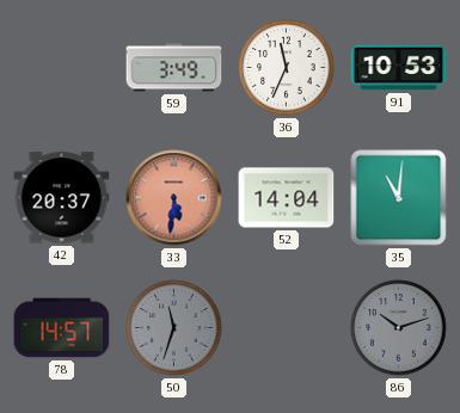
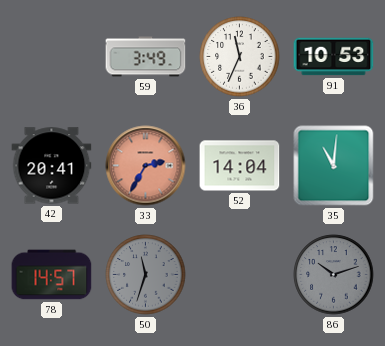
42: 20:37 -> 20:41
33: 5:31 -> 2:35
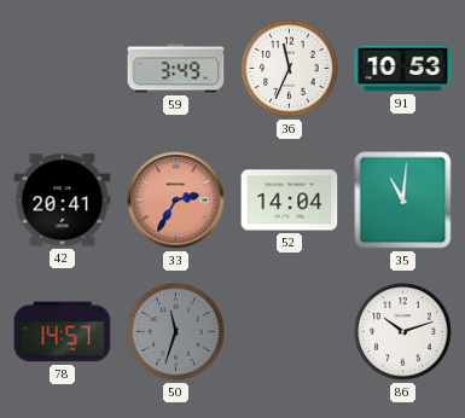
86 dial: grey -> white
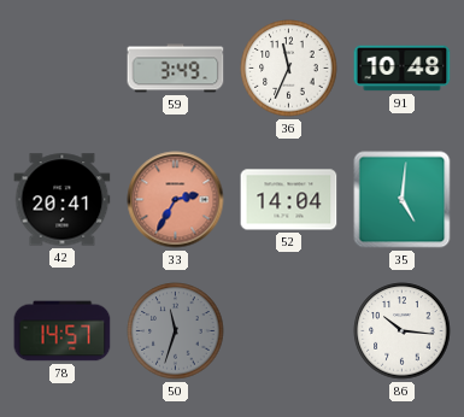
91: 10:53 -> 10:48
35: 11:01 -> 5:01
86: 10:12 -> 10:16
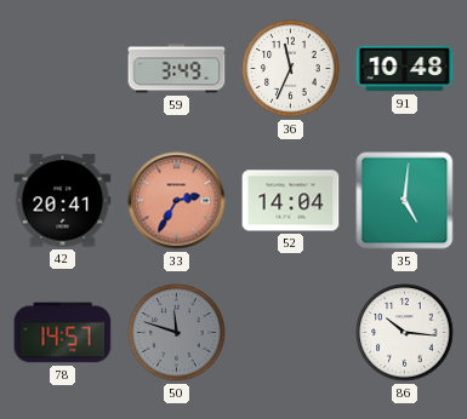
50: 11:33 -> 11:48
